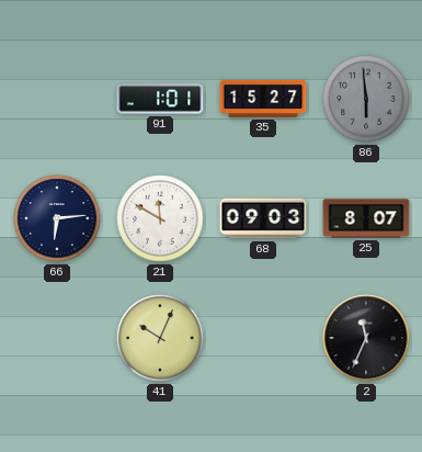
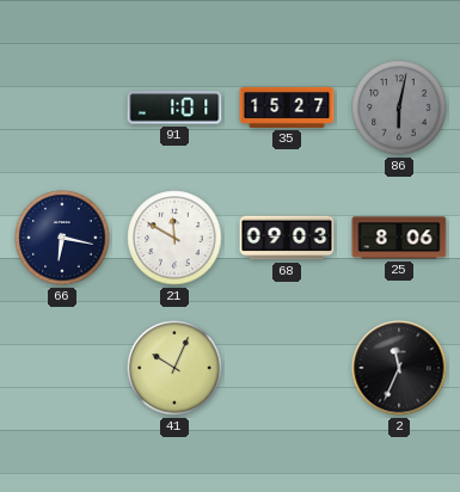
86: 5:59 -> 6:02
66: 6:14 -> 6:17
25: 8:07 -> 8:06
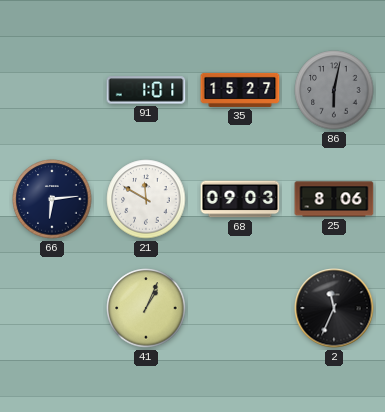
66: 6:17 -> 6:14
41: 10:04 -> 1:04
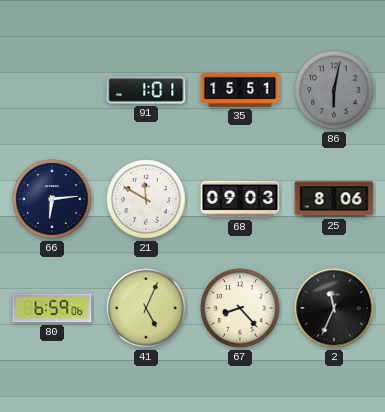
35: 15:27 -> 15:51
80: none -> 6:59
41: 1:04 -> 5:04
67: none -> 8:23
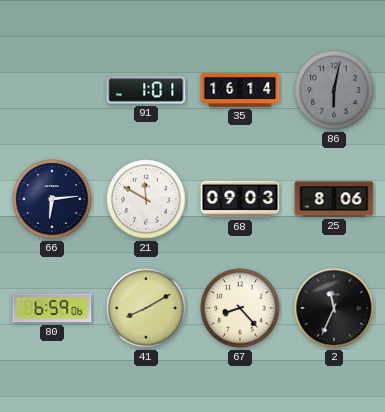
35: 15:51 -> 16:14
41: 5:04 -> 8:10
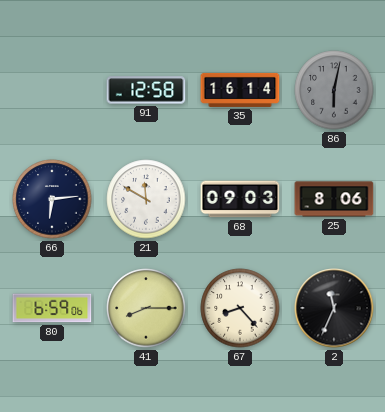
91: 1:01 -> 12:58
41: 8:10 -> 8:15
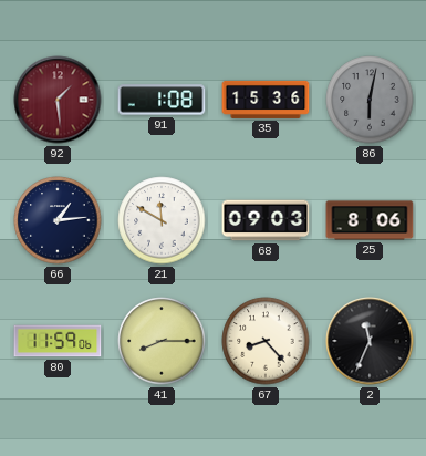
92: none -> 1:29
91: 12:58 -> 1:08
35: 16:14 -> 15:36
66: 6:14 -> 1:14
80: 6:59 -> 11:59
